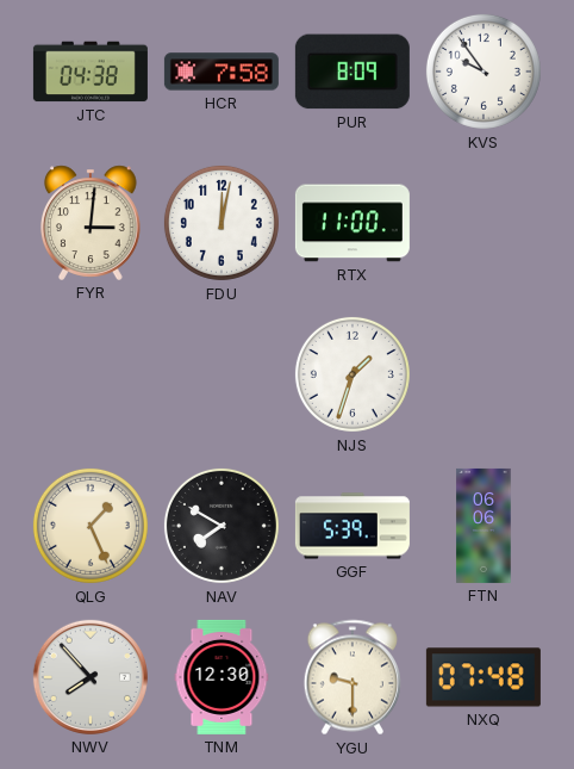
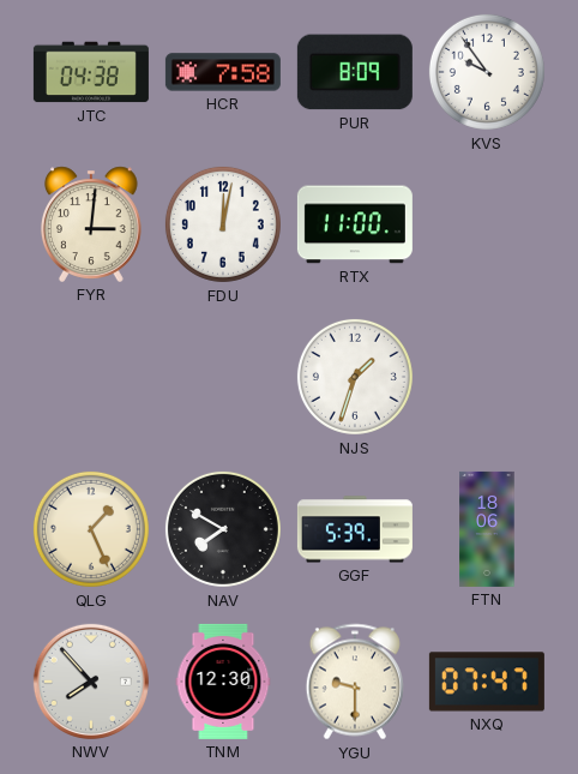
FTN: 06:06 -> 18:06
NXQ: 07:48 -> 07:47
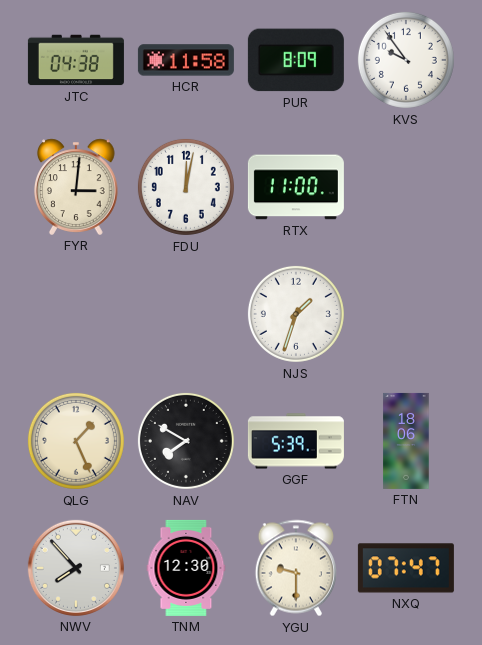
HCR: 7:58 -> 11:58
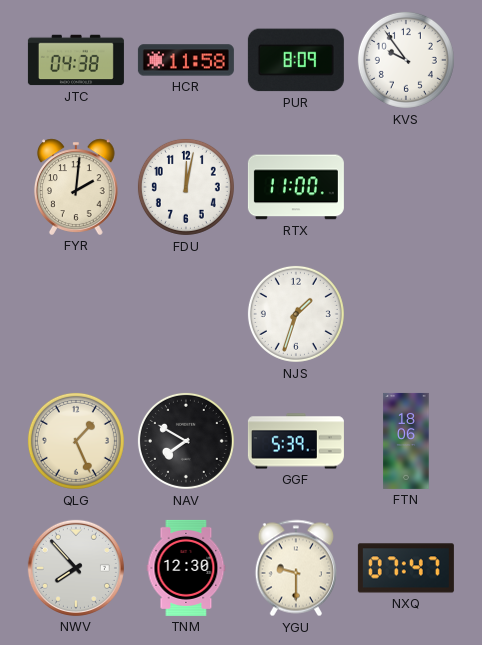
FYR: 3:01 -> 2:01
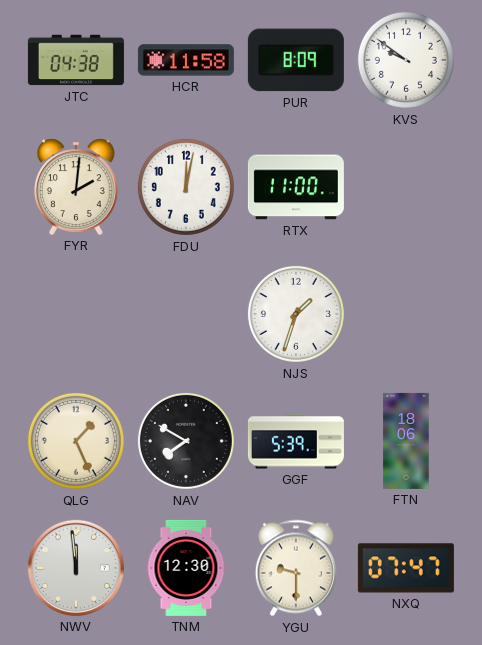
KVS: 9:54 -> 9:51
NWV: 7:53 -> 11:59
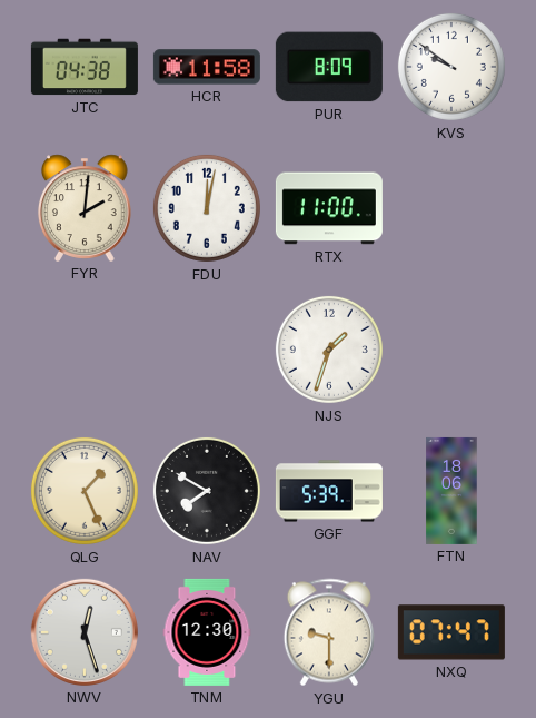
NWV: 11:59 -> 12:27
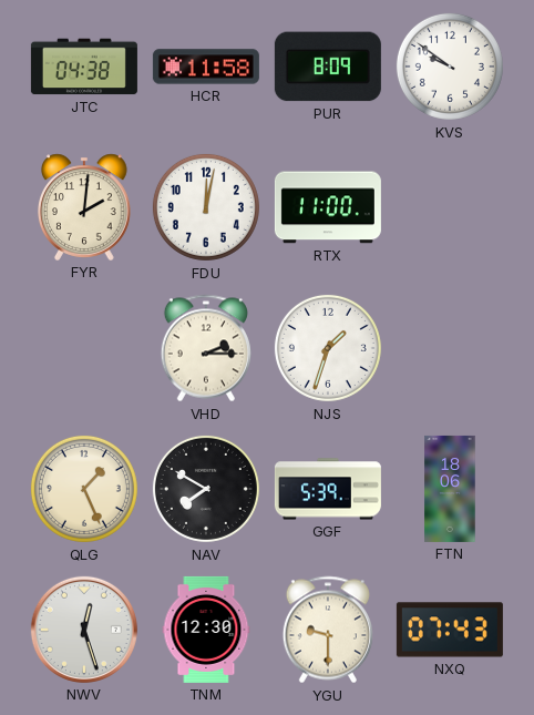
VHD: none -> 2:15
NXQ: 07:47 -> 07:43
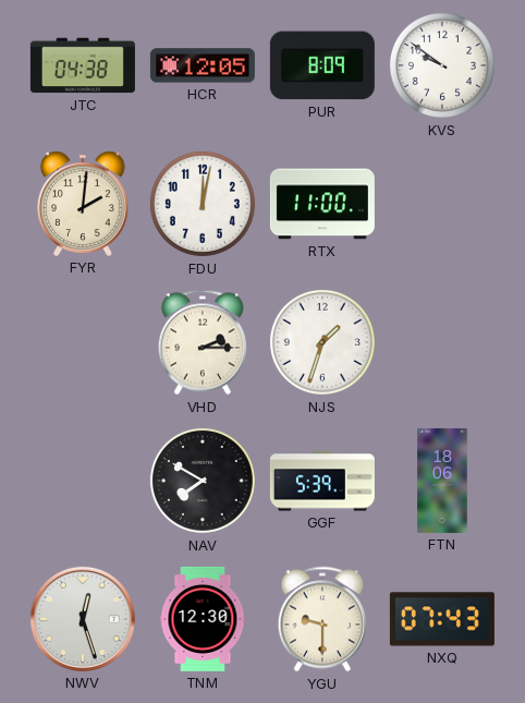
HCR: 11:58 -> 12:05
QLG: 1:26 -> none
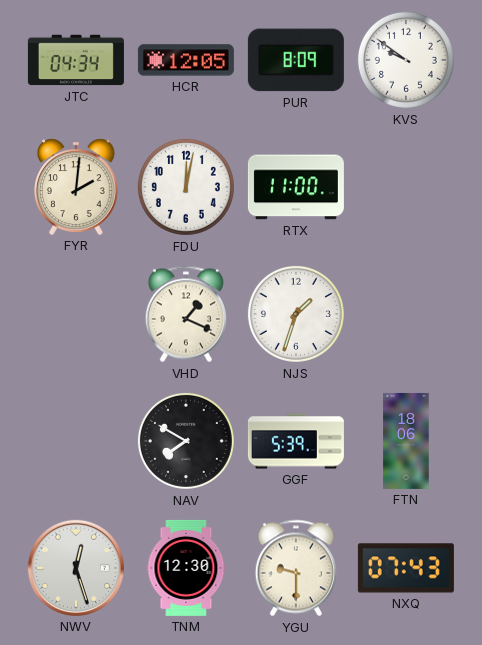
JTC: 04:38 -> 04:34
VHD: 2:15 -> 1:19
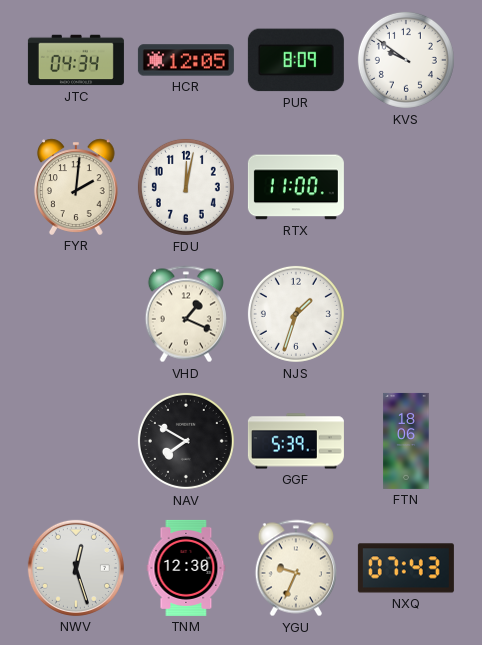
YGU: 9:30 -> 9:34
